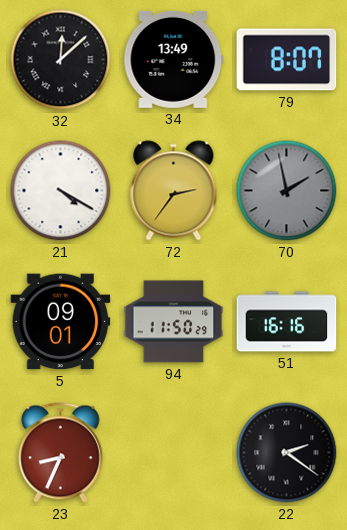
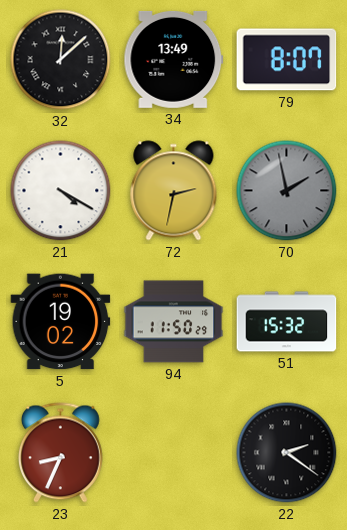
72: 2:36 -> 2:32
5: 09:01 -> 19:02
51: 16:16 -> 15:32
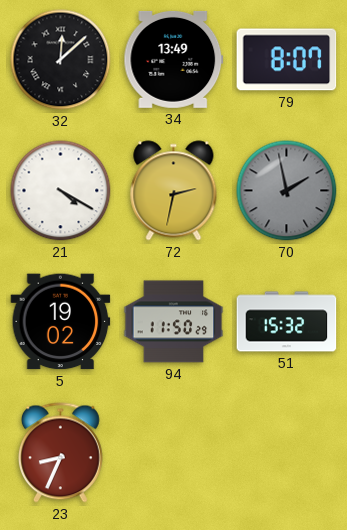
22: 2:21 -> none
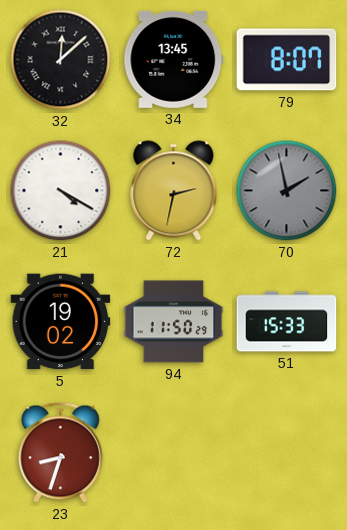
34: 13:49 -> 13:45
51: 15:32 -> 15:33
23: 8:34 -> 8:33
